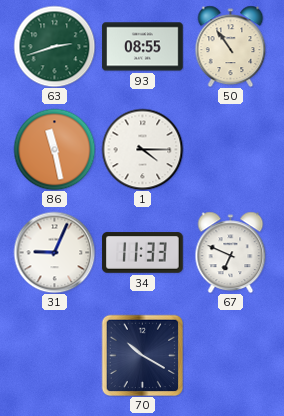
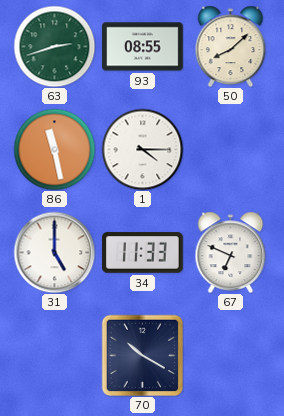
50: 10:54 -> 8:08
31: 9:04 -> 5:00
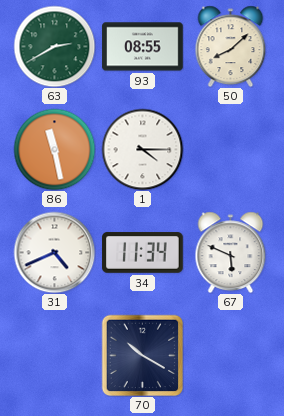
63: 2:42 -> 2:40
31: 5:00 -> 4:41
34: 11:33 -> 11:34
67: 6:49 -> 5:49
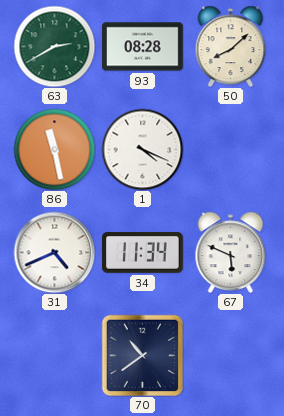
93: 08:55 -> 08:28
1: 4:15 -> 4:19
70: 10:20 -> 10:39
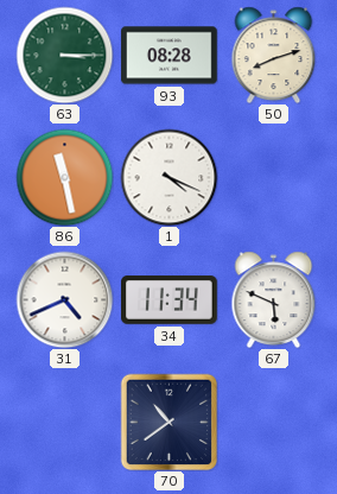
63: 2:40 -> 3:15
50: 8:08 -> 8:12
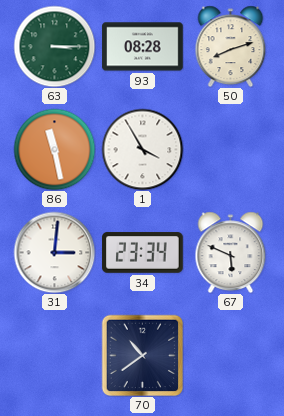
1: 4:19 -> 3:55
31: 4:41 -> 3:01
34: 11:34 -> 23:34
